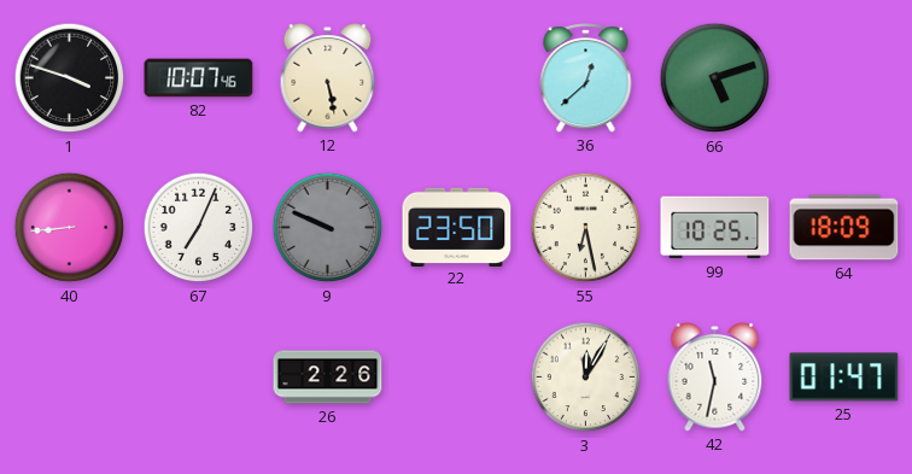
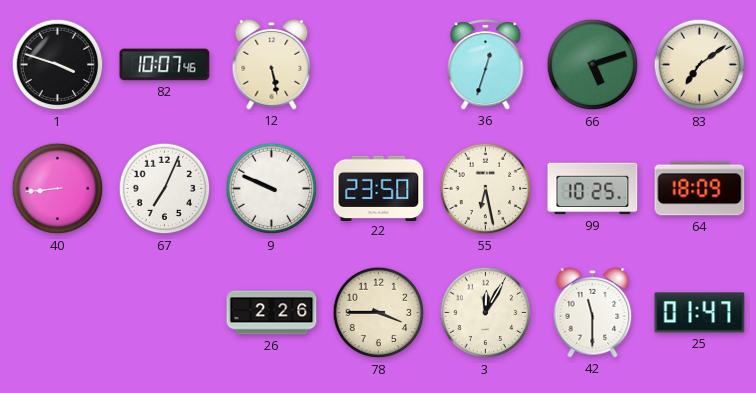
36: 12:38 -> 12:33
83: none -> 7:09
9 dial: grey -> white
78: none -> 3:45
42: 11:32 -> 11:30
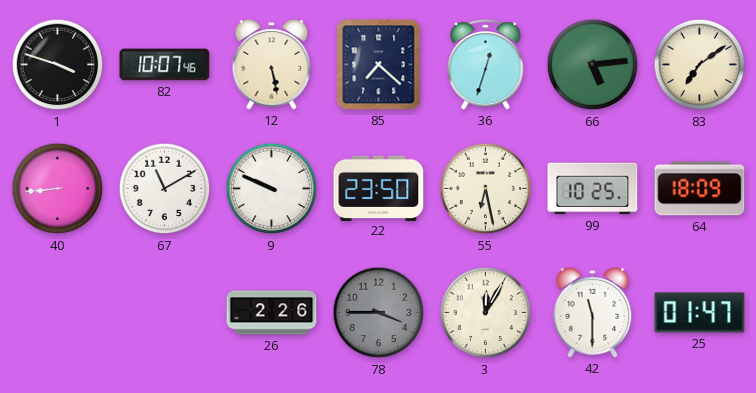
85: none -> 7:22
66: 5:12 -> 5:14
67: 7:04 -> 11:10
78 dial: cream -> grey
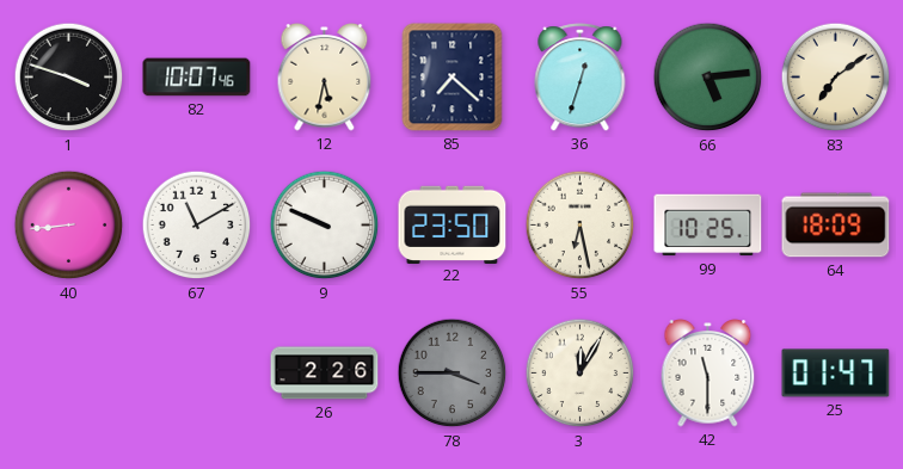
12: 5:28 -> 5:32
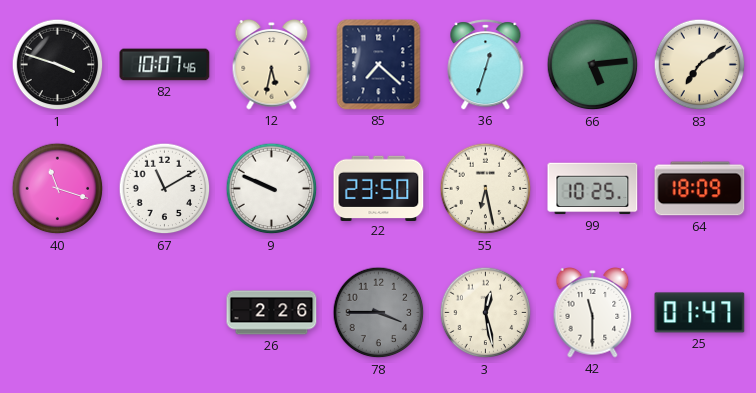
40: 8:44 -> 11:18
3: 12:05 -> 12:28
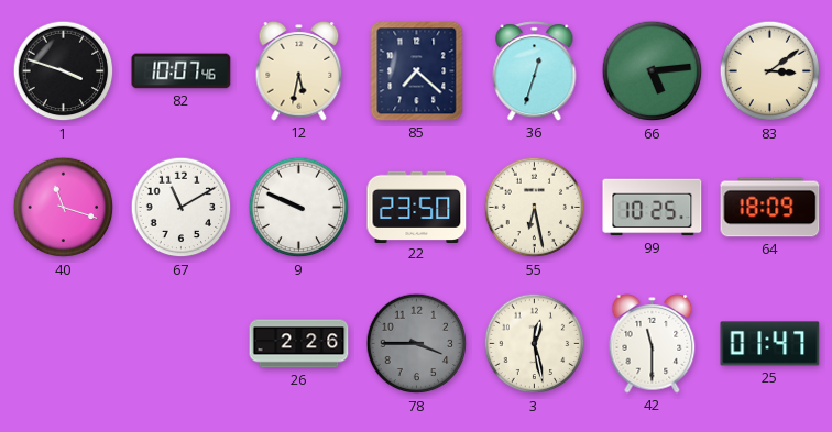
83: 7:09 -> 3:09
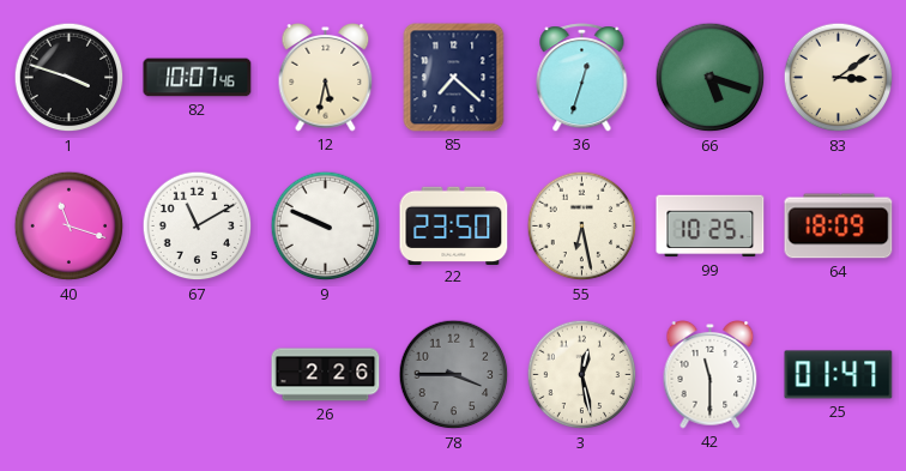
66: 5:14 -> 5:18
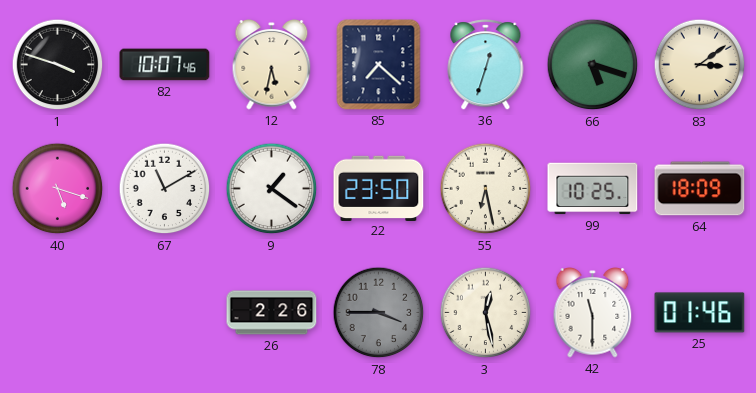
40: 11:18 -> 5:18
9: 9:49 -> 1:21
25: 01:47 -> 01:46
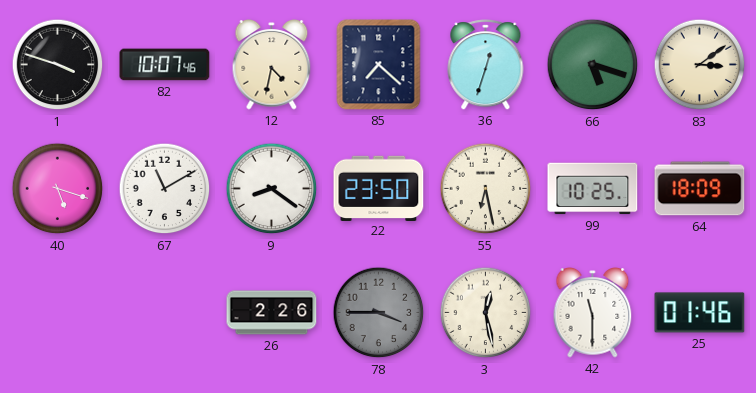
12: 5:32 -> 4:32
9: 1:21 -> 8:21
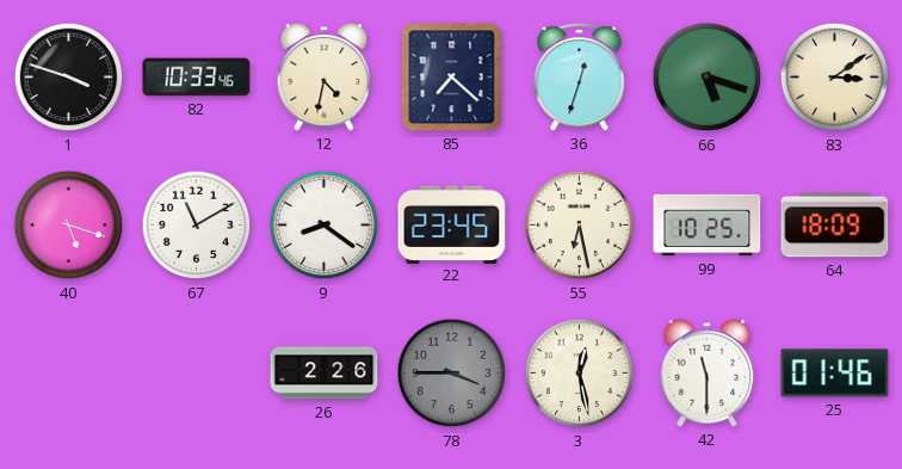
82: 10:07 -> 10:33
22: 23:50 -> 23:45
